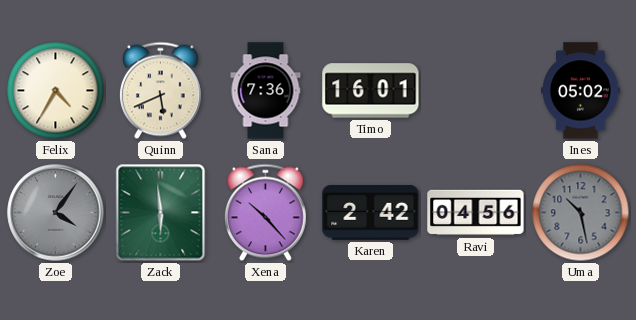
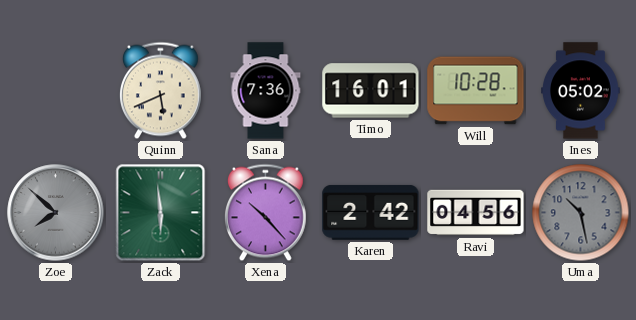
Felix: 4:35 -> none
Will: none -> 10:28
Zoe: 4:06 -> 7:52
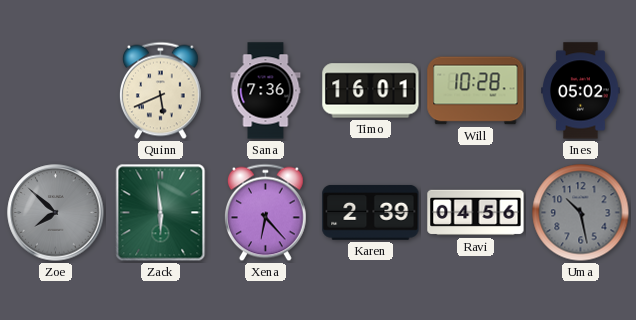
Xena: 10:23 -> 6:23
Karen: 2:42 -> 2:39
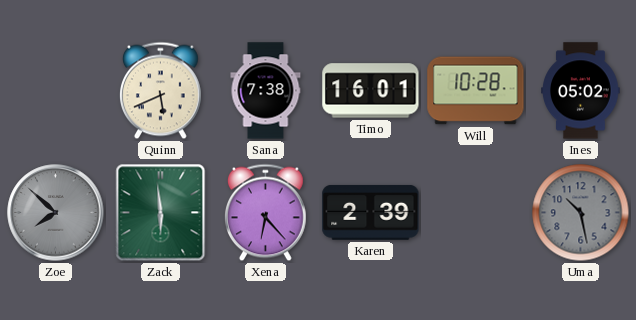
Sana: 7:36 -> 7:38
Ravi: 04:56 -> none
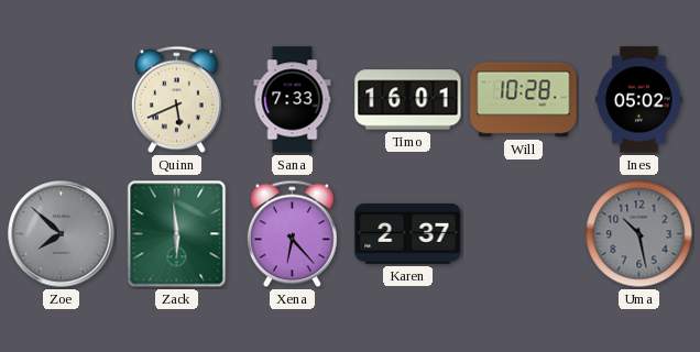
Sana: 7:38 -> 7:33
Karen: 2:39 -> 2:37
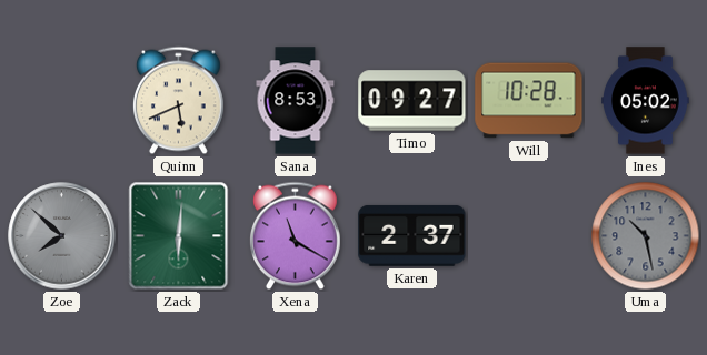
Sana: 7:33 -> 8:53
Timo: 16:01 -> 09:27
Zack: 5:59 -> 6:01
Xena: 6:23 -> 11:20
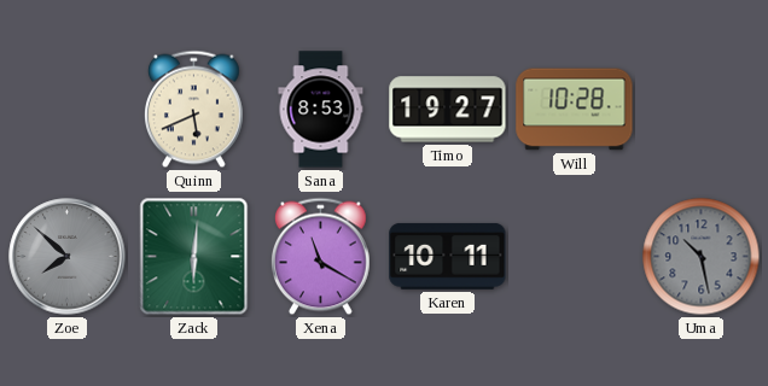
Timo: 09:27 -> 19:27
Ines: 05:02 -> none
Karen: 2:37 -> 10:11
